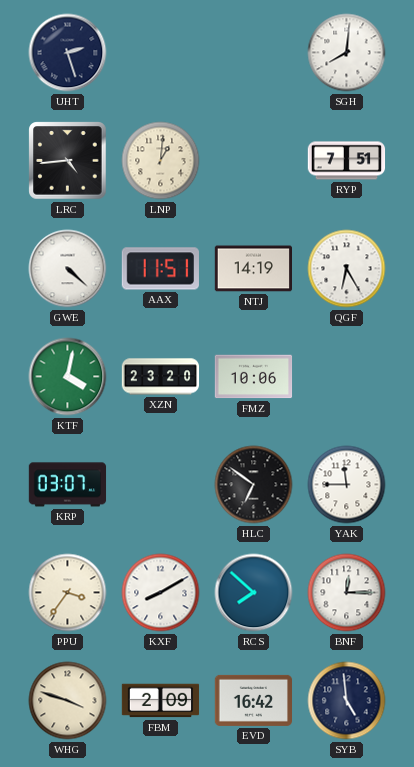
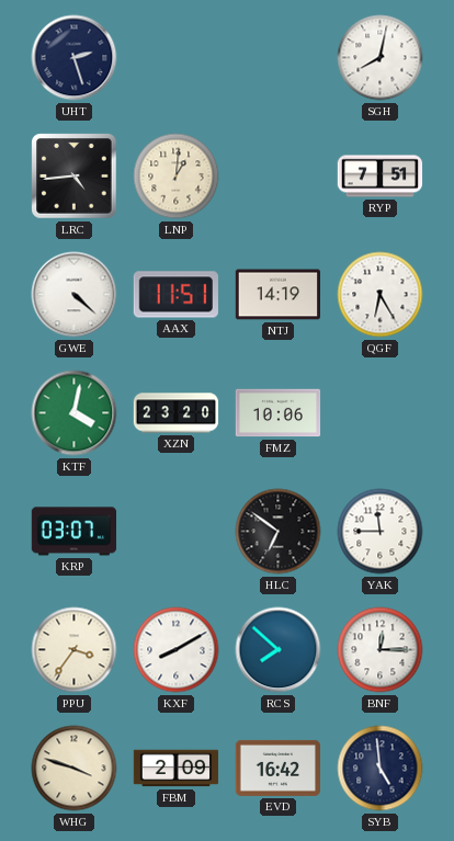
SGH: 8:01 -> 8:02
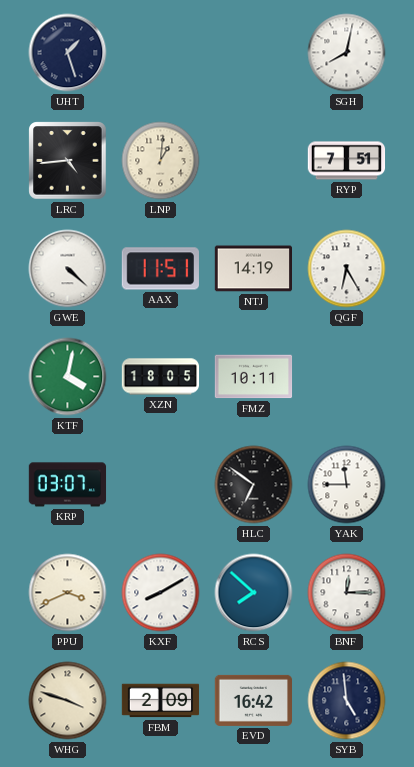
UHT: 2:27 -> 1:27
XZN: 23:20 -> 18:05
FMZ: 10:06 -> 10:11
PPU: 3:36 -> 3:41
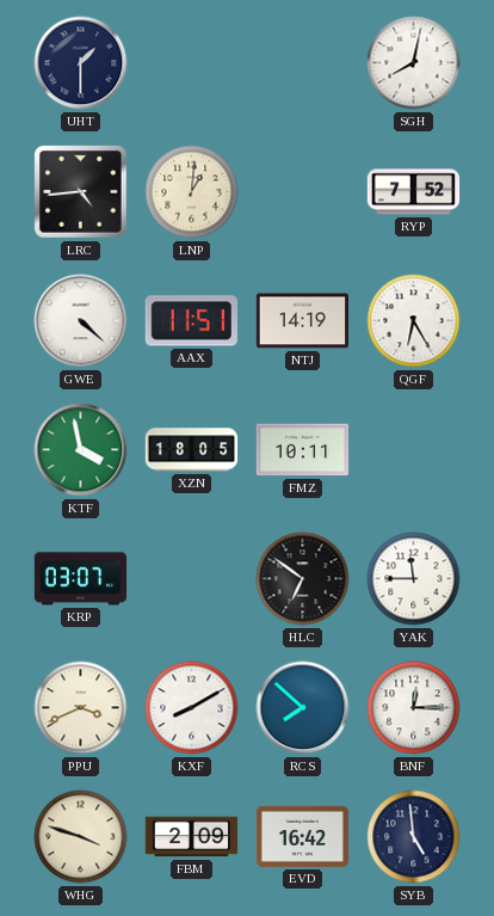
UHT: 1:27 -> 1:30
RYP: 7:51 -> 7:52
KTF: 4:02 -> 3:58
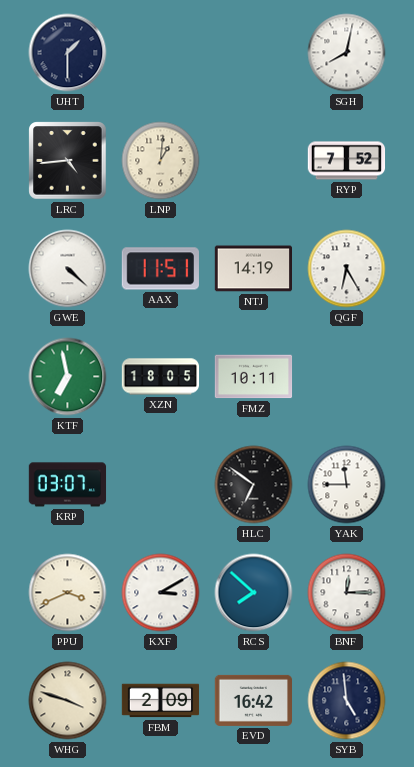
KTF: 3:58 -> 6:58
KXF: 8:10 -> 3:10
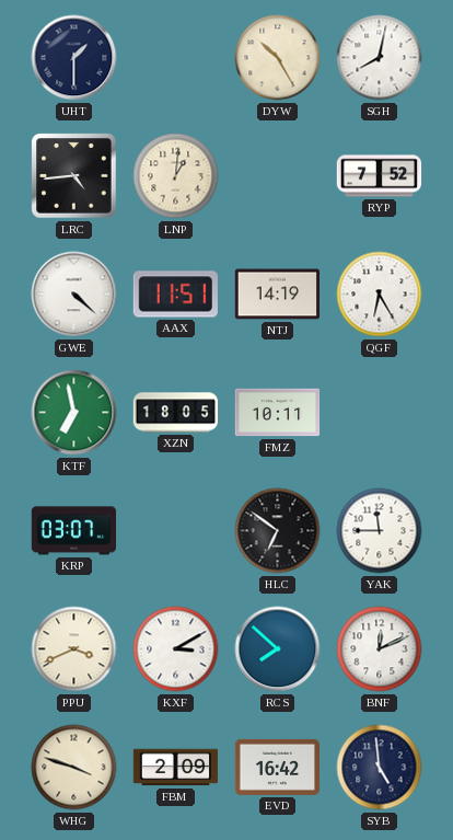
DYW: none -> 10:25
BNF: 12:15 -> 12:11
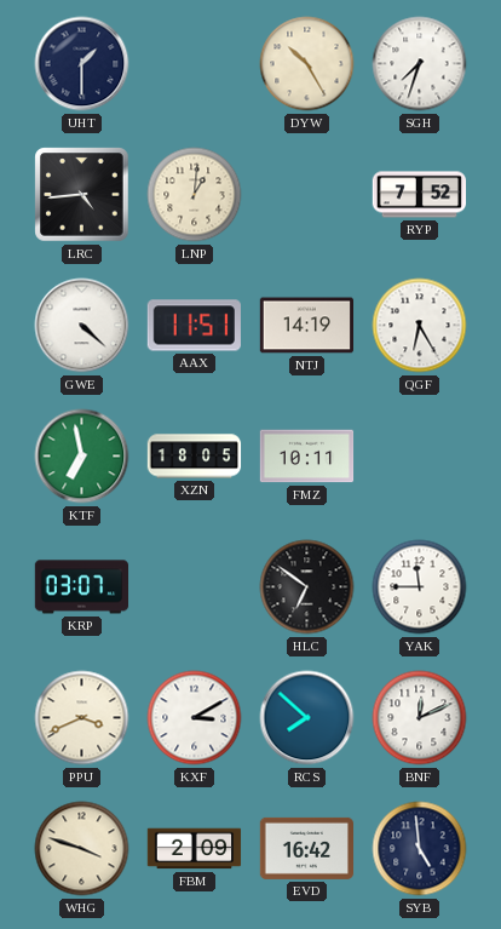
SGH: 8:02 -> 7:33
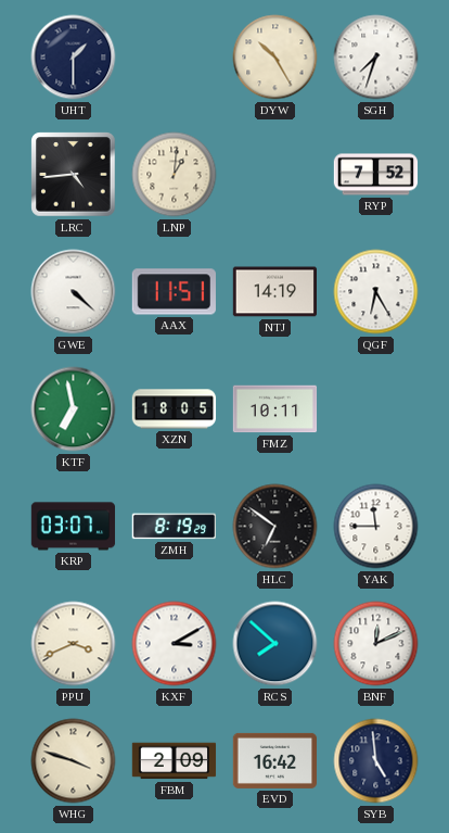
ZMH: none -> 8:19
